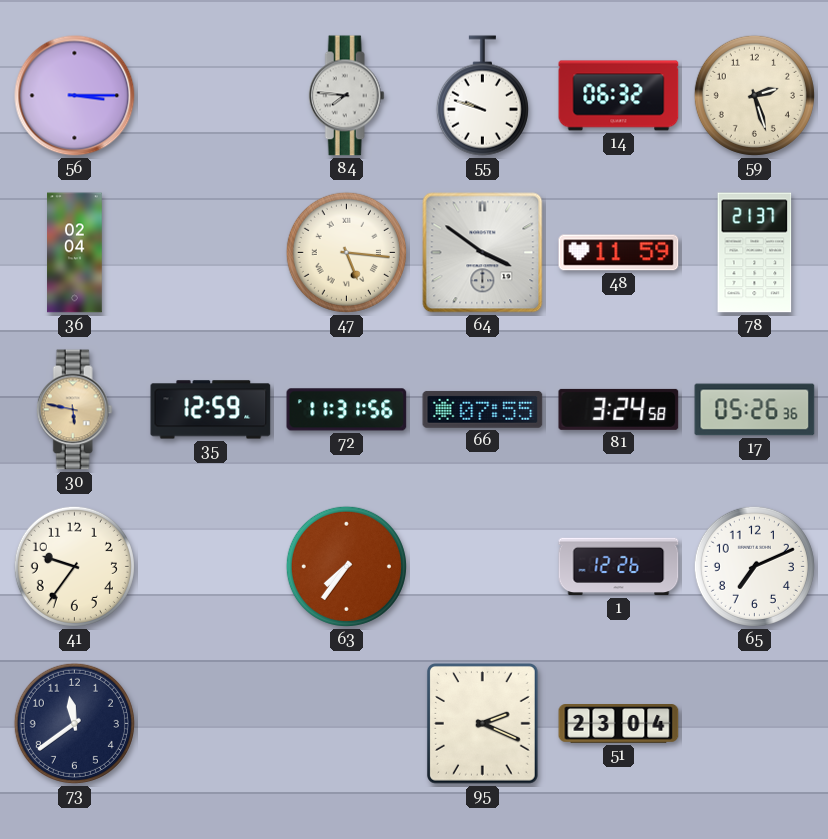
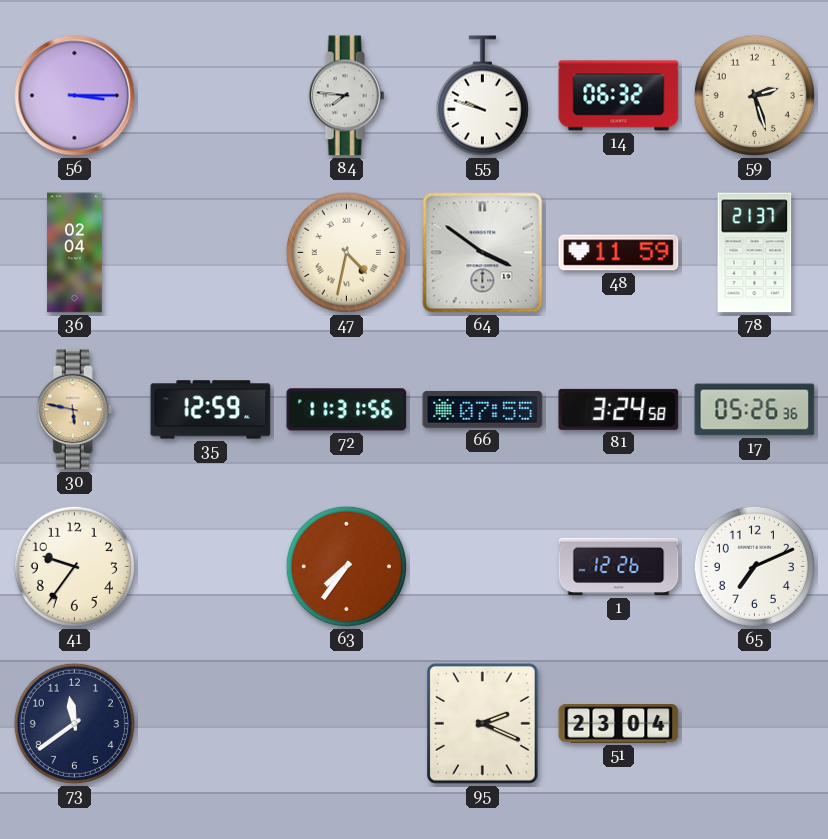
47: 5:16 -> 4:32
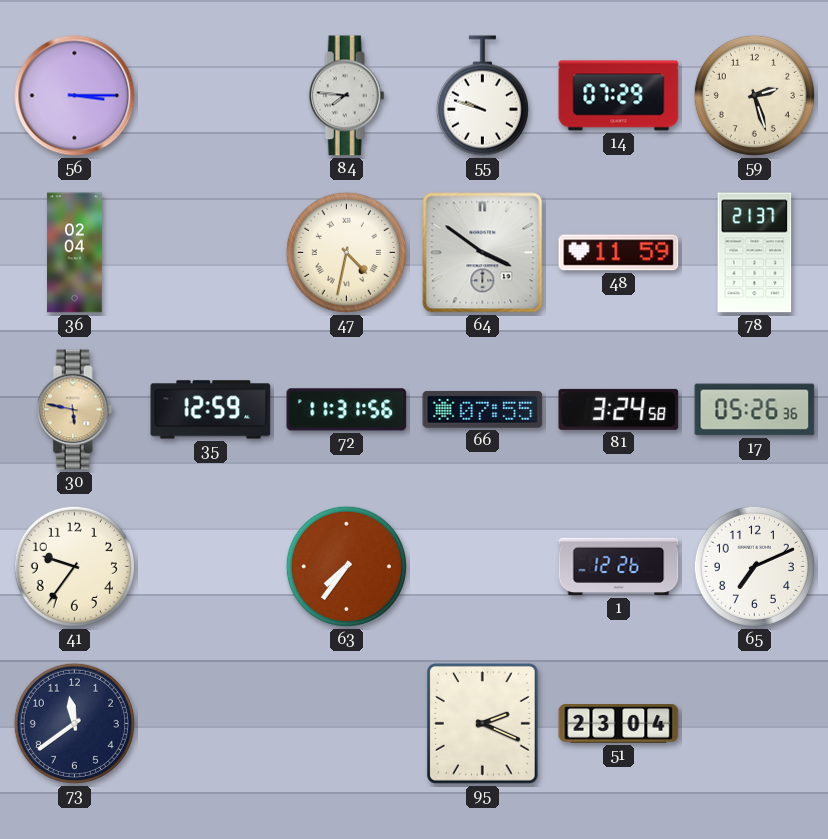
14: 06:32 -> 07:29
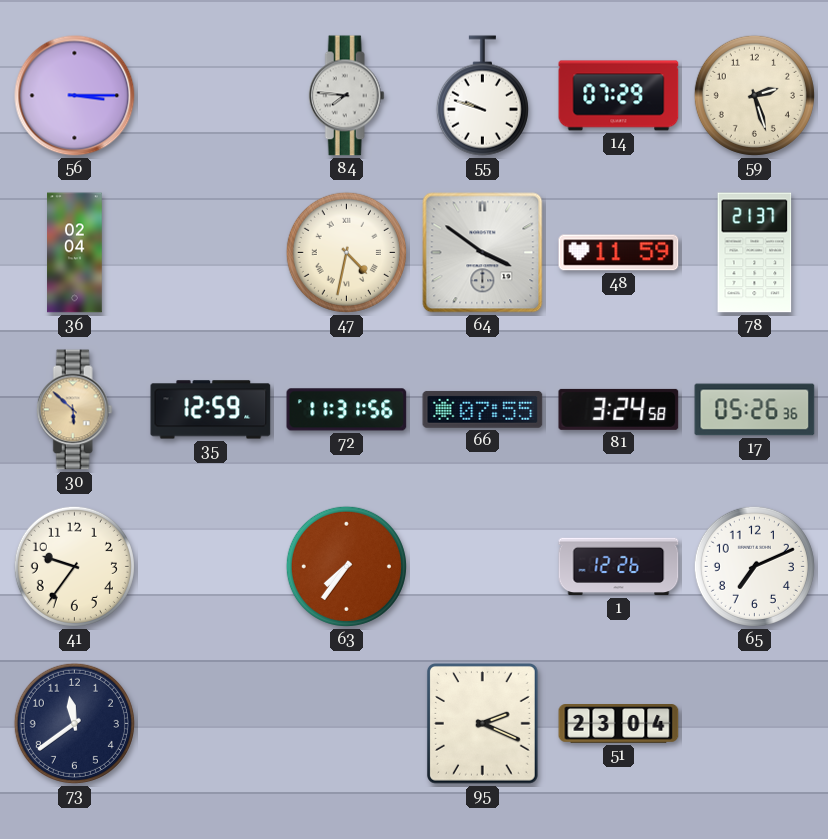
30: 5:47 -> 5:52
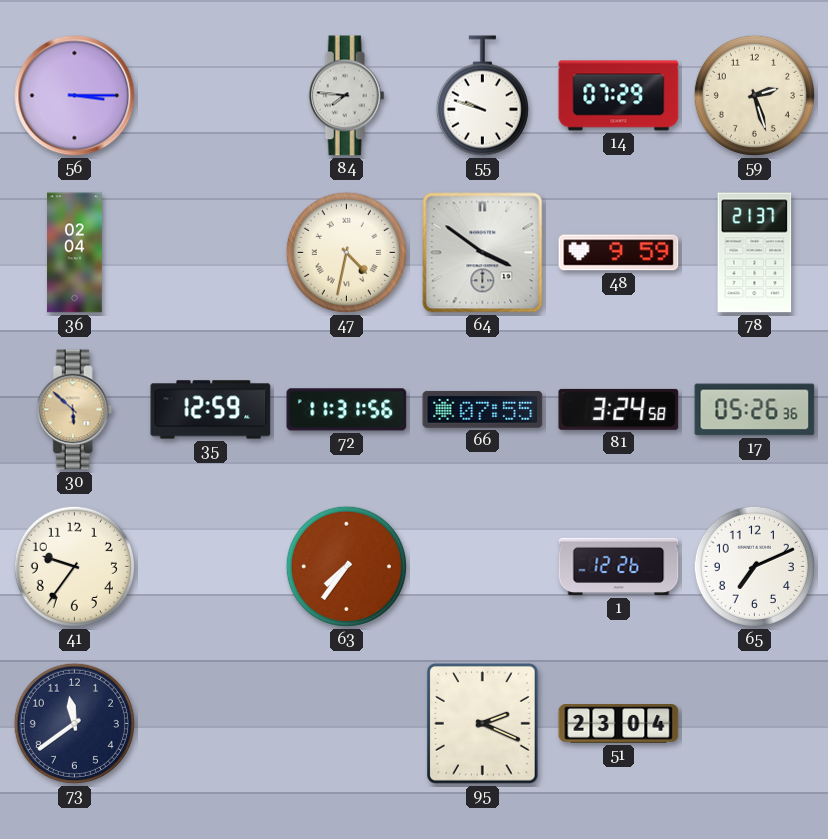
48: 11:59 -> 9:59
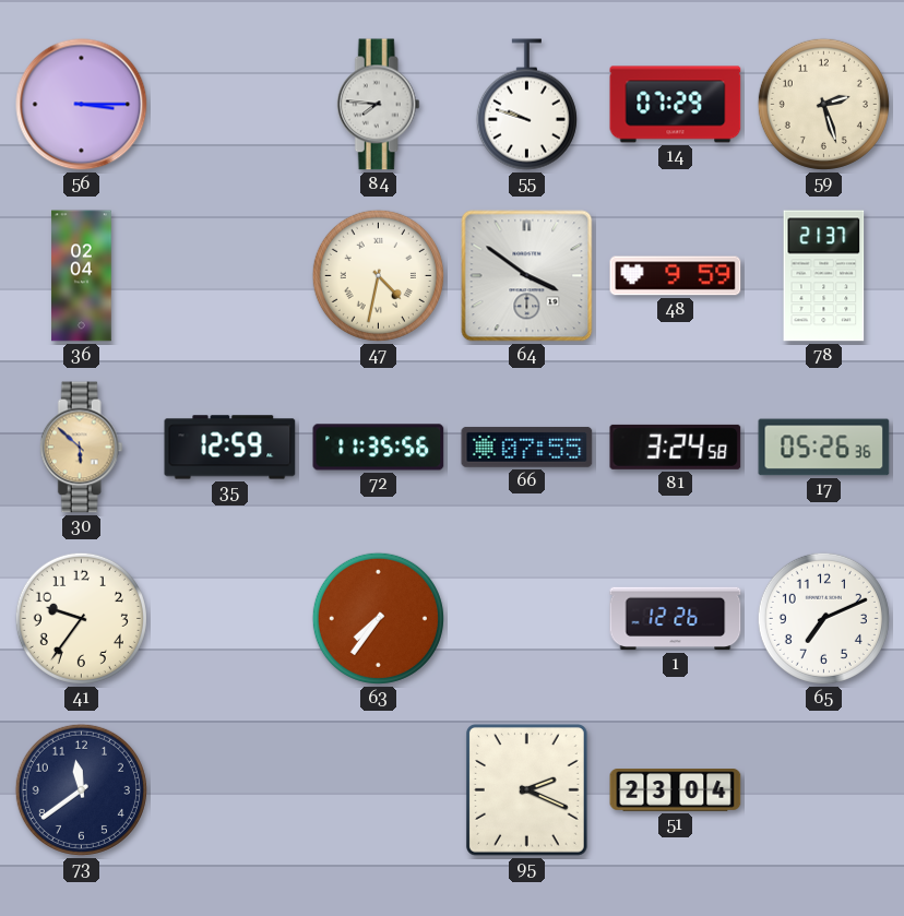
72: 11:31 -> 11:35
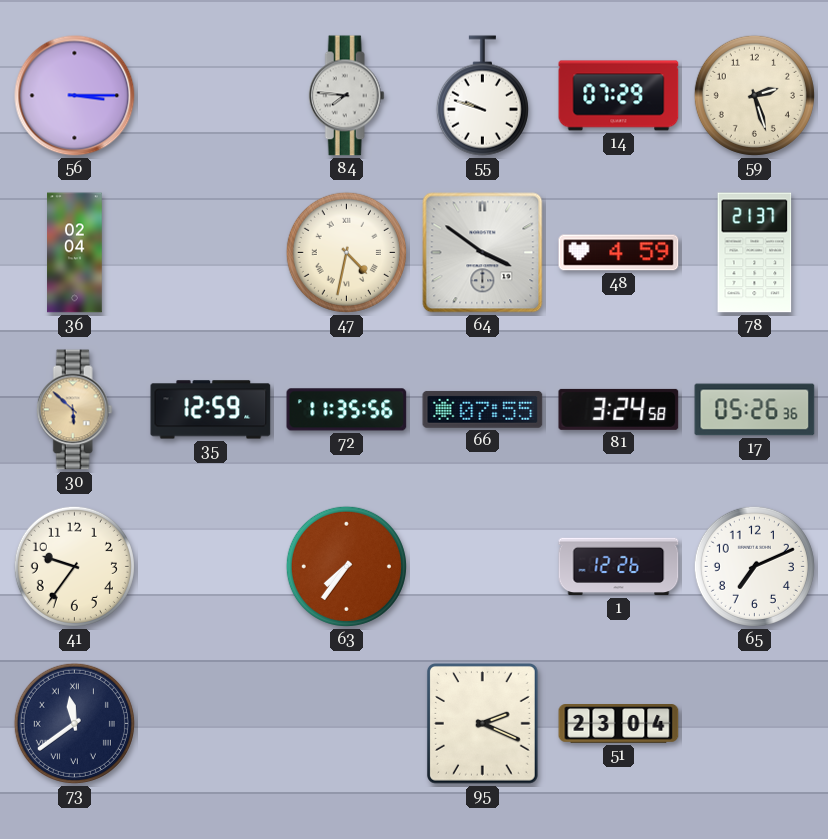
48: 9:59 -> 4:59
73 numerals: Arabic -> Roman
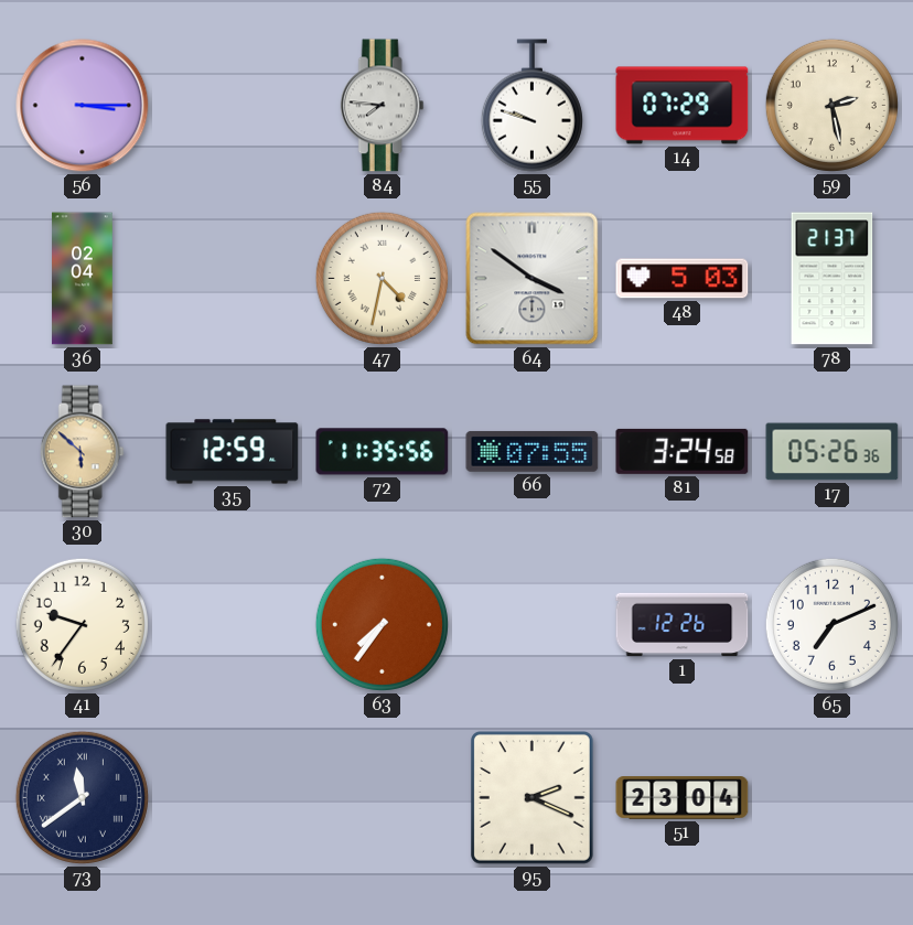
59: 2:27 -> 2:28
48: 4:59 -> 5:03
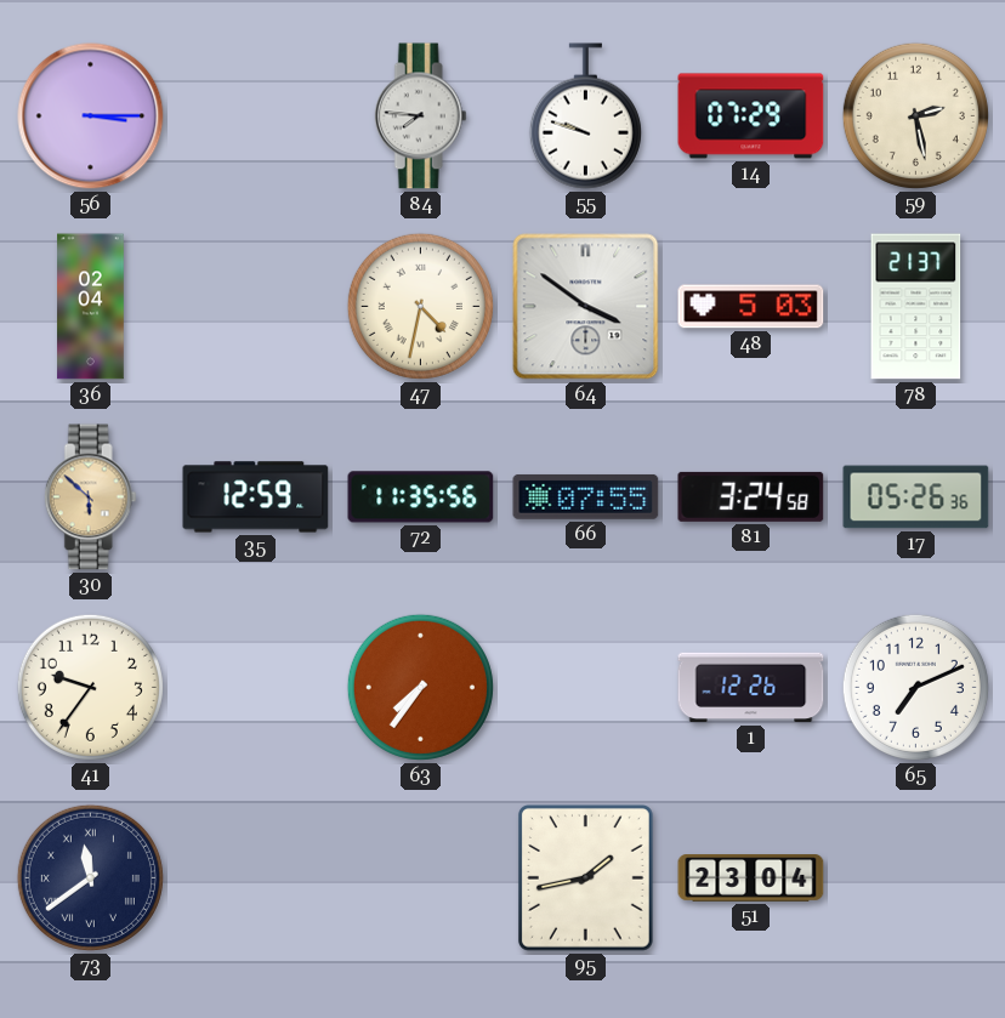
95: 2:19 -> 1:43
